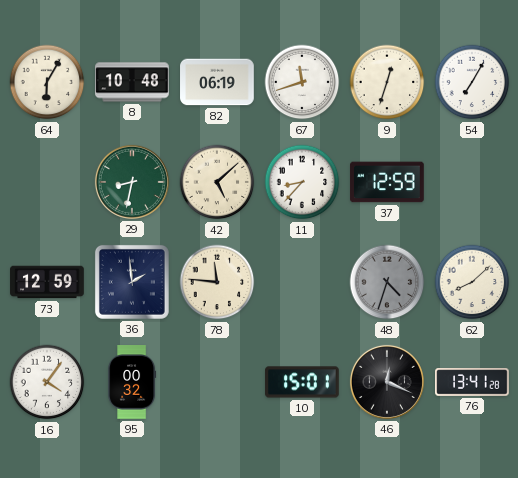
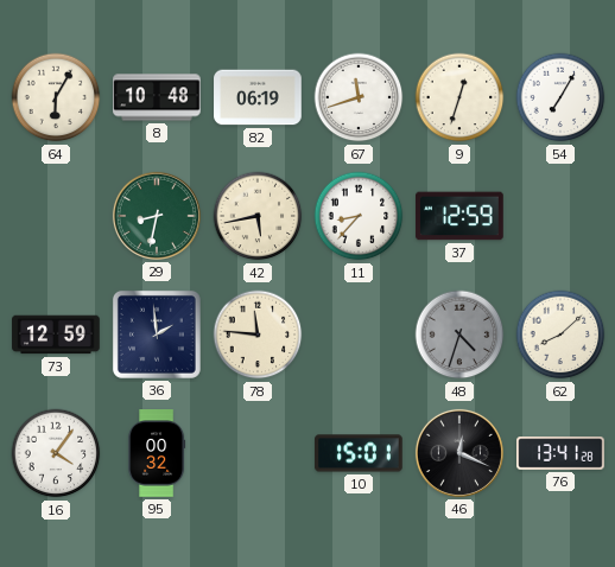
42: 5:08 -> 5:43
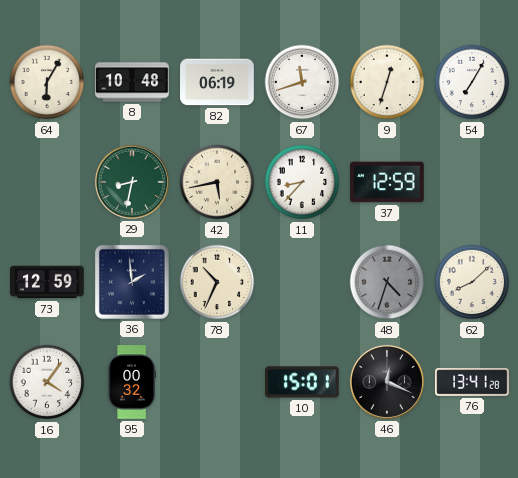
78: 11:46 -> 10:34
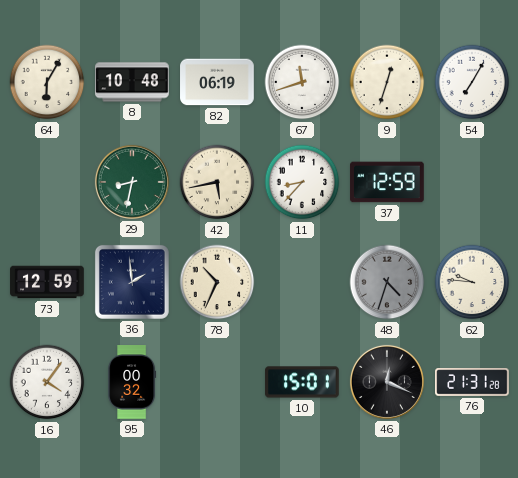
62: 8:08 -> 9:46
76: 13:41 -> 21:31
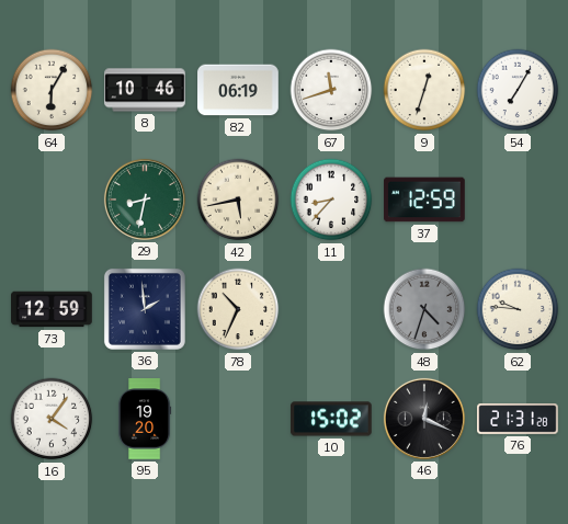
8: 10:48 -> 10:46
95: 00:32 -> 19:20
10: 15:01 -> 15:02
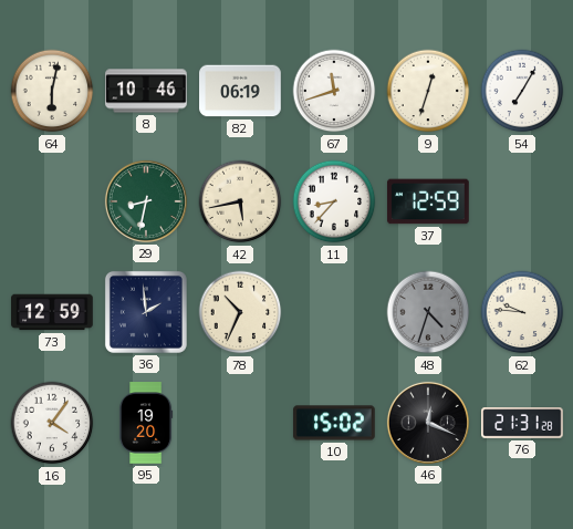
64: 6:05 -> 6:02
